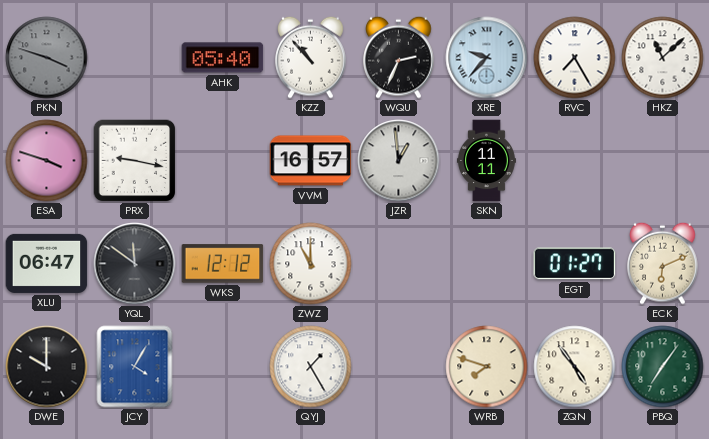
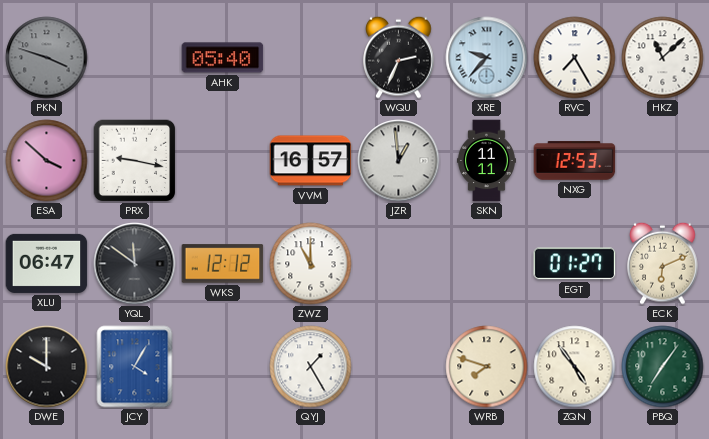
KZZ: 10:53 -> none
ESA: 3:48 -> 3:52
NXG: none -> 12:53
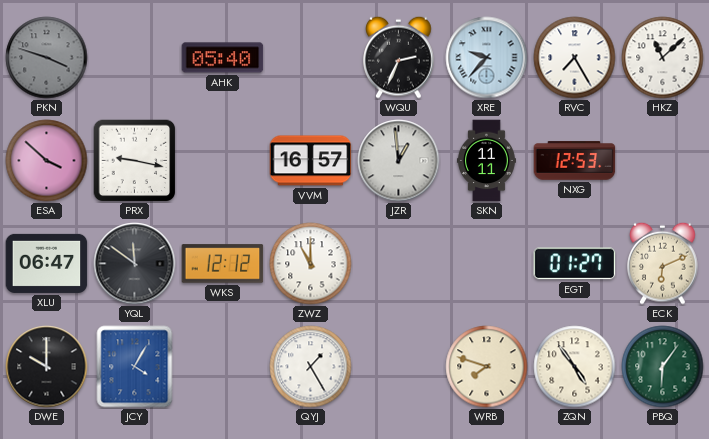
PBQ: 7:06 -> 6:06
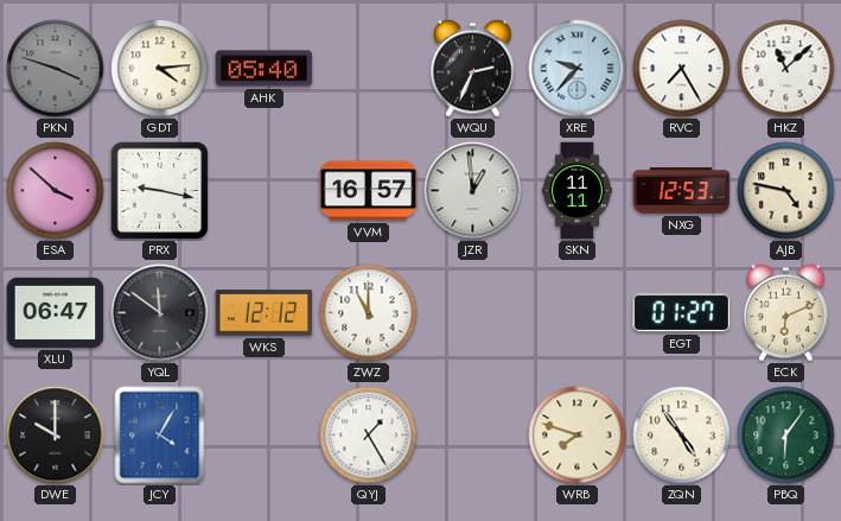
GDT: none -> 4:14
AJB: none -> 4:47
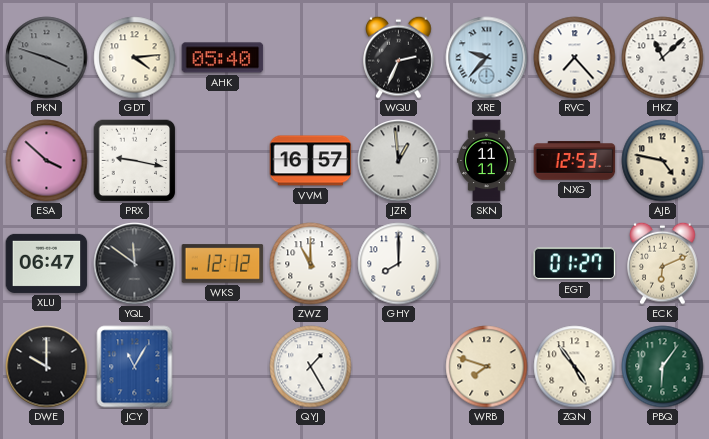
RVC: 7:25 -> 7:23
GHY: none -> 8:00
JCY: 4:05 -> 11:05
